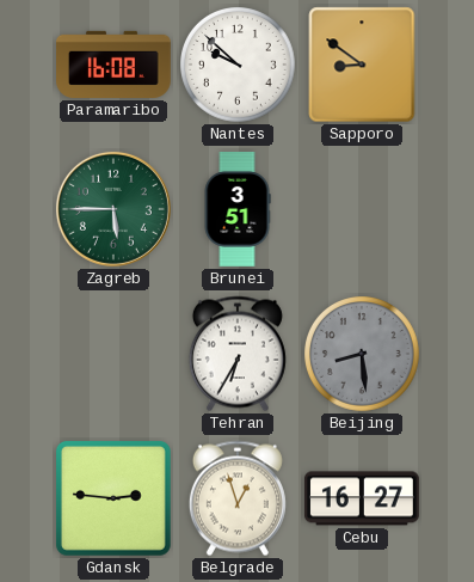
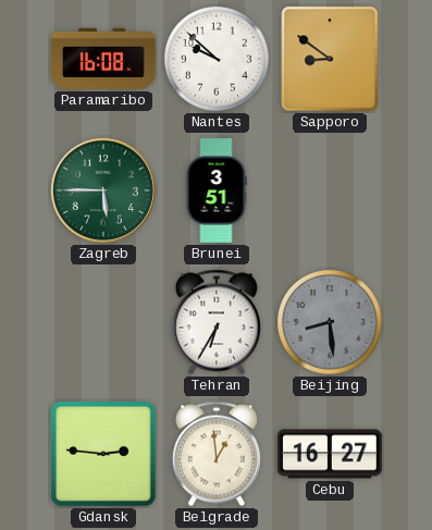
Belgrade: 12:57 -> 12:59
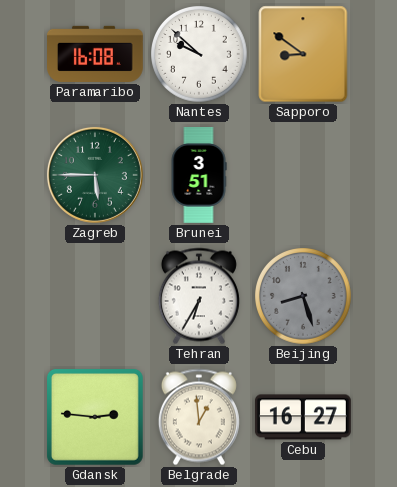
Beijing: 8:29 -> 8:27
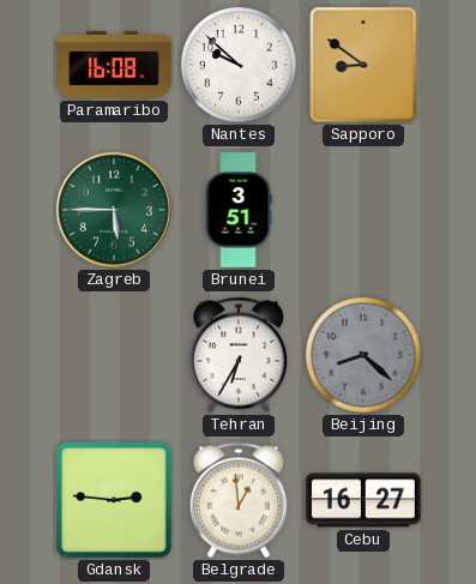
Beijing: 8:27 -> 8:22
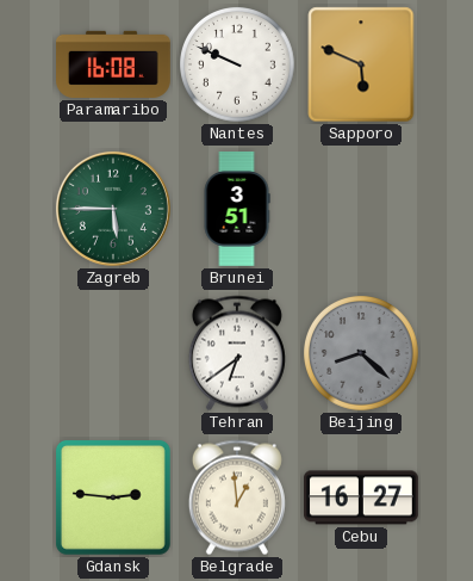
Nantes: 9:52 -> 9:49
Sapporo: 8:51 -> 5:49
Tehran: 6:35 -> 6:39
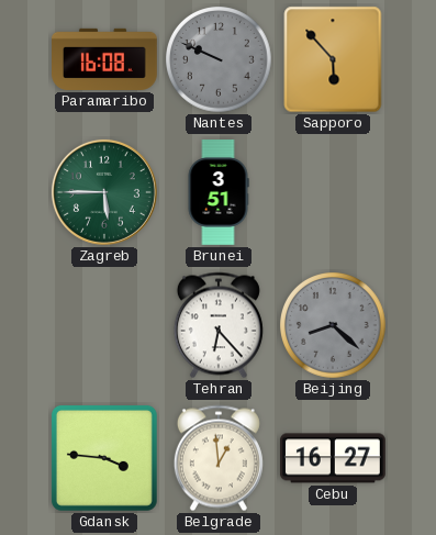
Nantes dial: white -> grey
Sapporo: 5:49 -> 5:53
Tehran: 6:39 -> 6:23
Gdansk: 2:46 -> 3:46
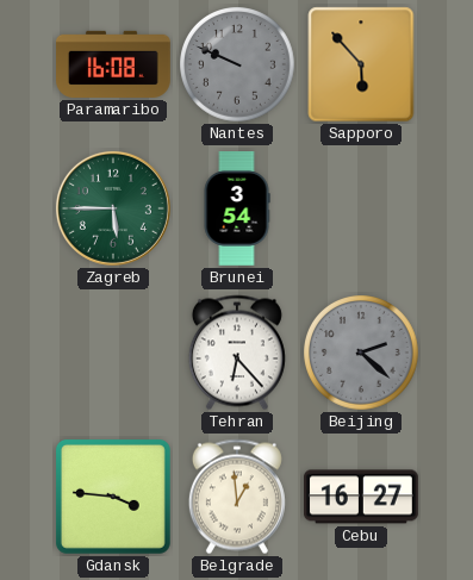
Brunei: 3:51 -> 3:54
Beijing: 8:22 -> 2:22
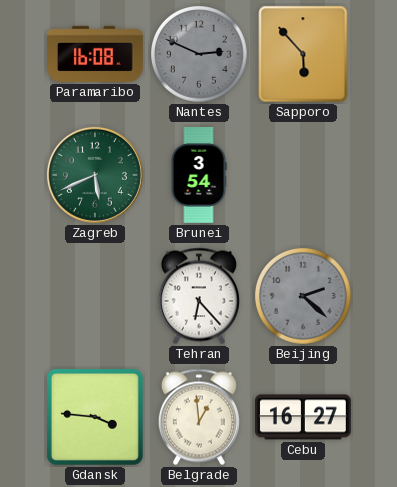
Nantes: 9:49 -> 2:49
Zagreb: 5:45 -> 5:41
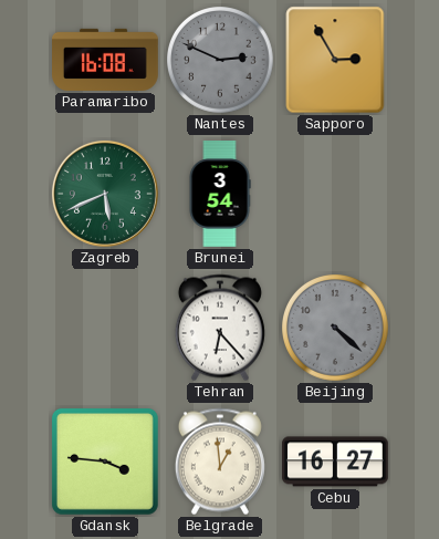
Sapporo: 5:53 -> 2:55
Beijing: 2:22 -> 4:22
